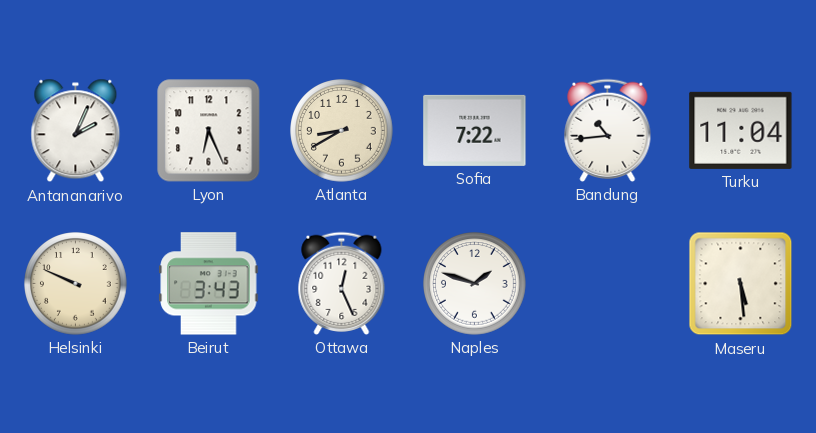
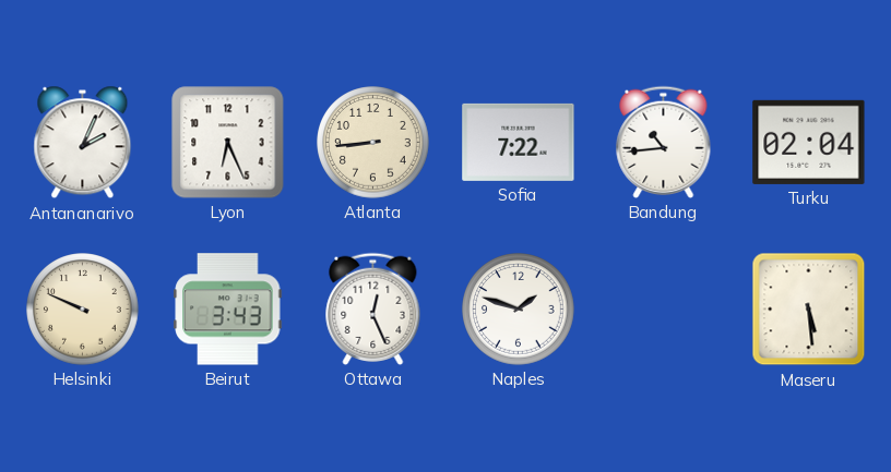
Atlanta: 8:40 -> 8:44
Turku: 11:04 -> 02:04
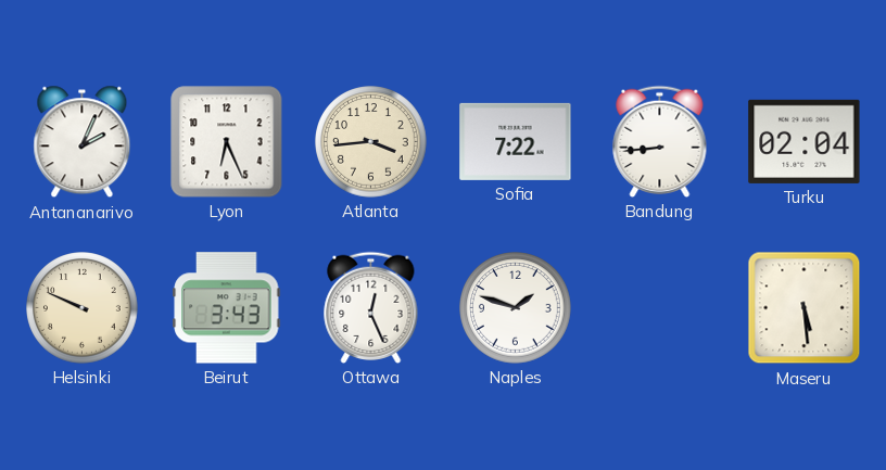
Atlanta: 8:44 -> 3:44
Bandung: 10:44 -> 8:44
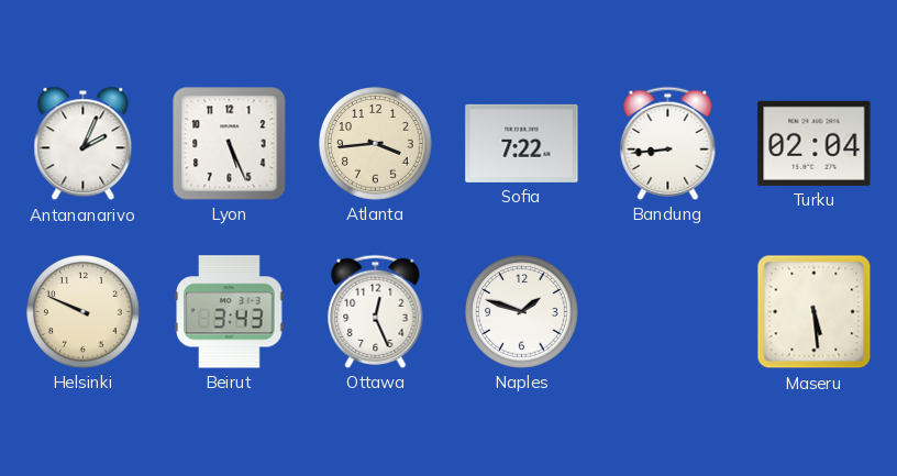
Lyon: 6:26 -> 5:26
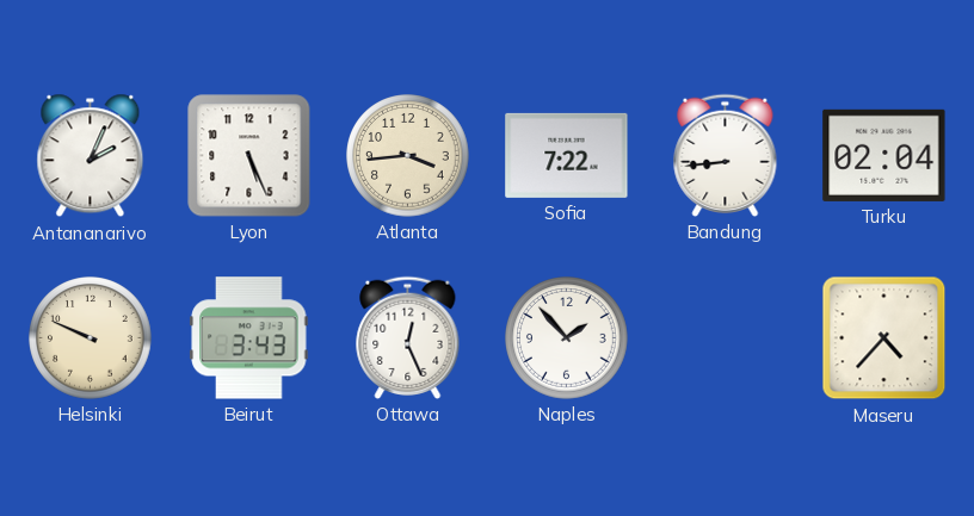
Naples: 1:48 -> 1:53
Maseru: 5:29 -> 4:37
